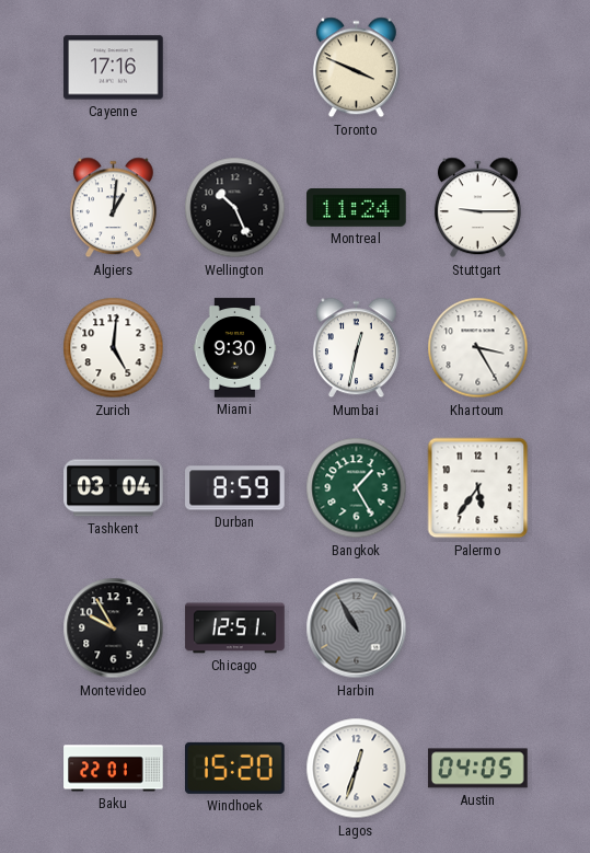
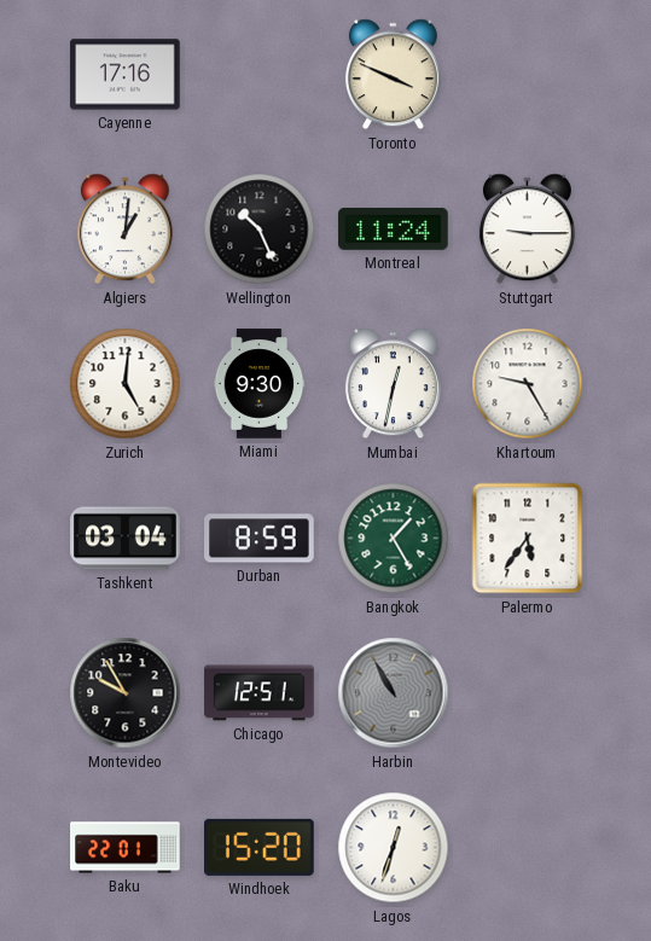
Khartoum: 3:25 -> 9:25
Austin: 04:05 -> none
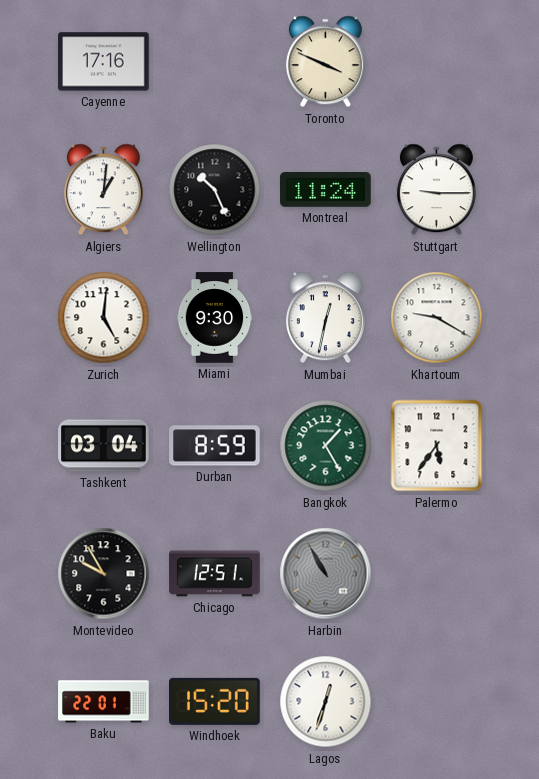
Khartoum: 9:25 -> 9:20
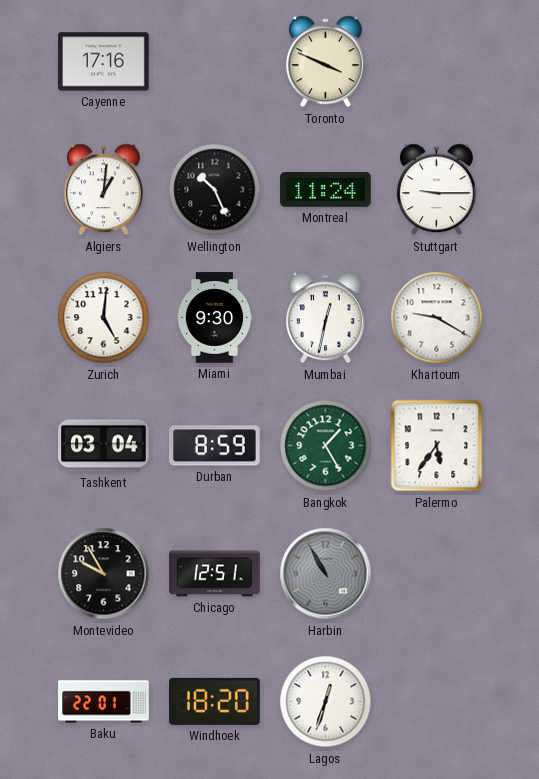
Windhoek: 15:20 -> 18:20
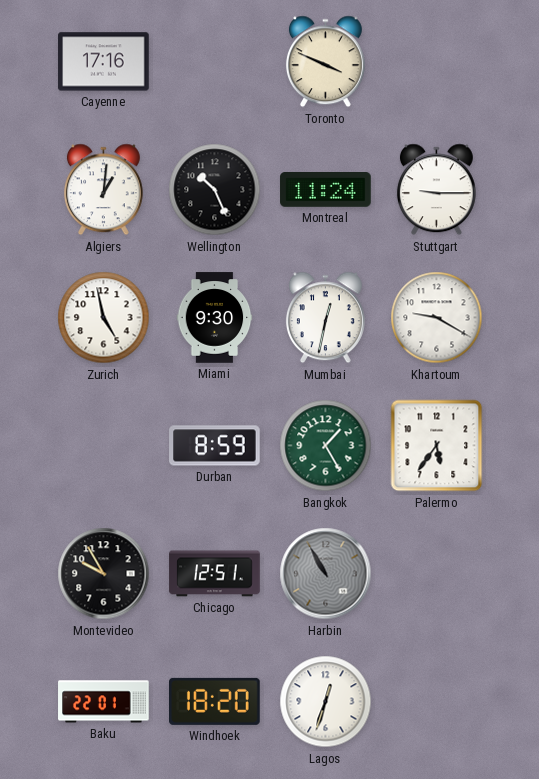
Zurich: 5:01 -> 4:58
Tashkent: 03:04 -> none
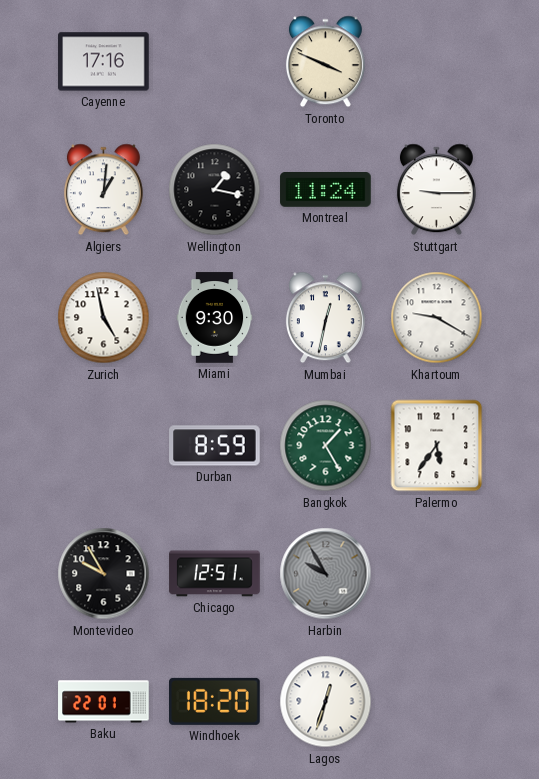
Wellington: 10:26 -> 1:17
Harbin: 10:55 -> 9:55
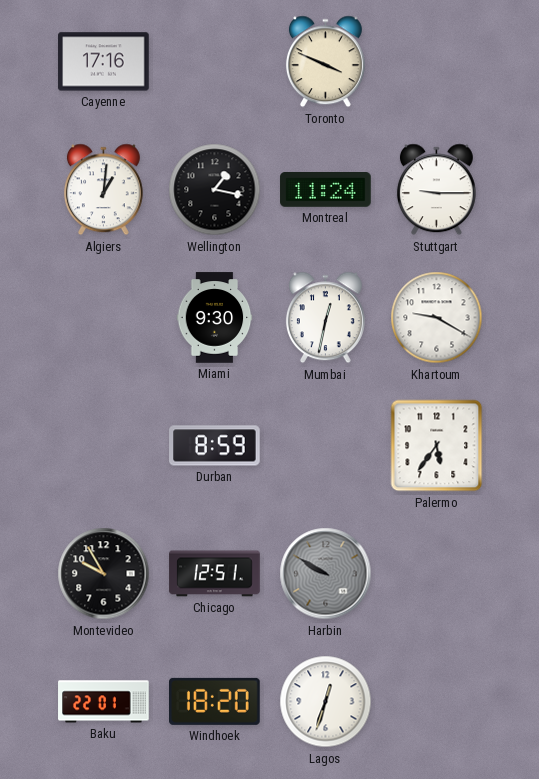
Zurich: 4:58 -> none
Bangkok: 1:25 -> none
Harbin: 9:55 -> 9:50
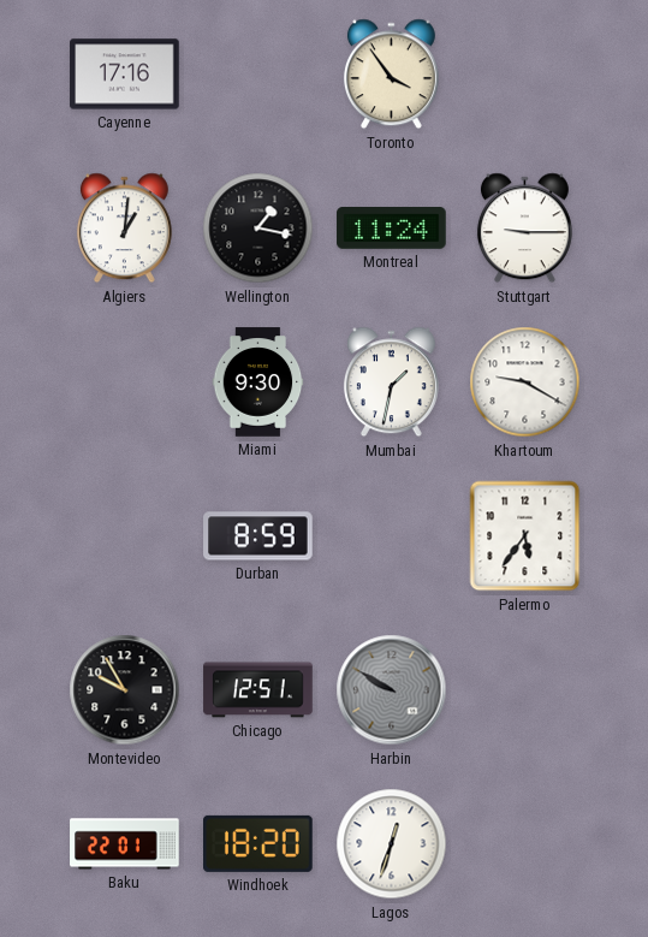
Toronto: 3:49 -> 3:54
Mumbai: 12:32 -> 1:32
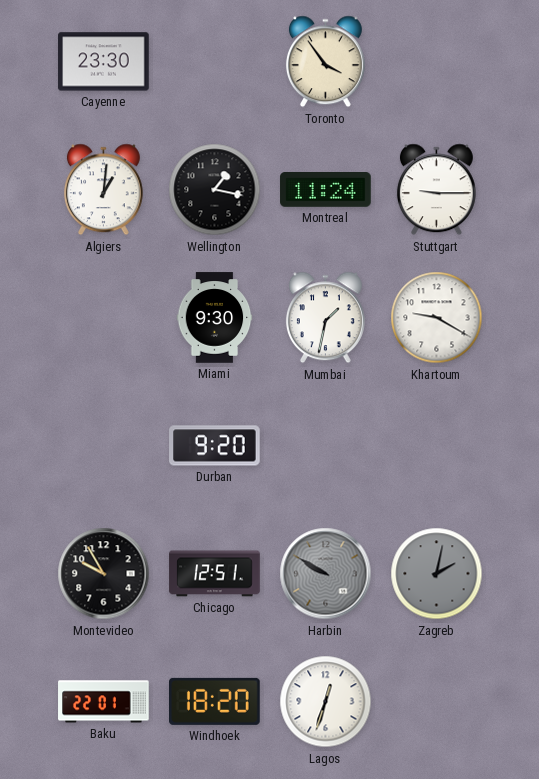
Cayenne: 17:16 -> 23:30
Durban: 8:59 -> 9:20
Palermo: 5:36 -> none
Zagreb: none -> 2:02
